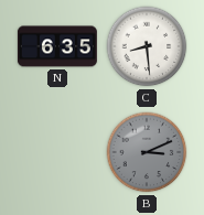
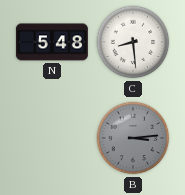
N: 6:35 -> 5:48
B: 3:11 -> 3:14
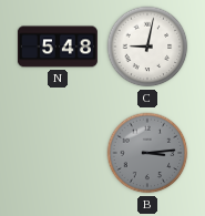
C: 8:29 -> 9:02
